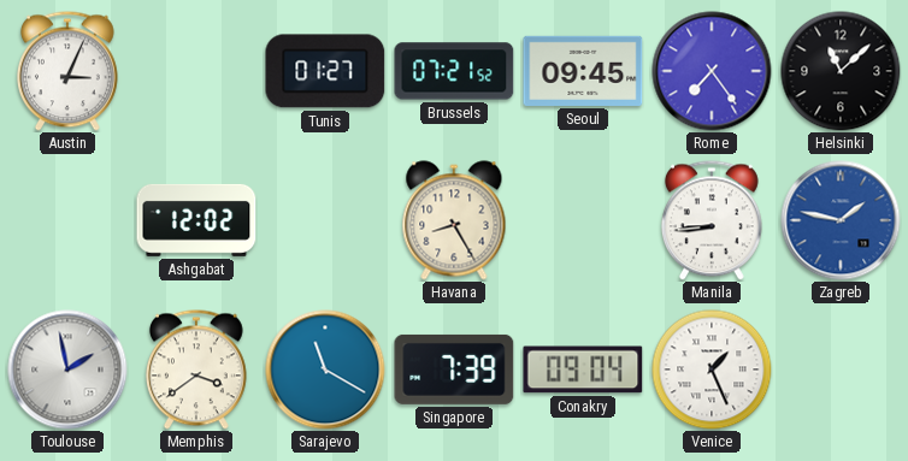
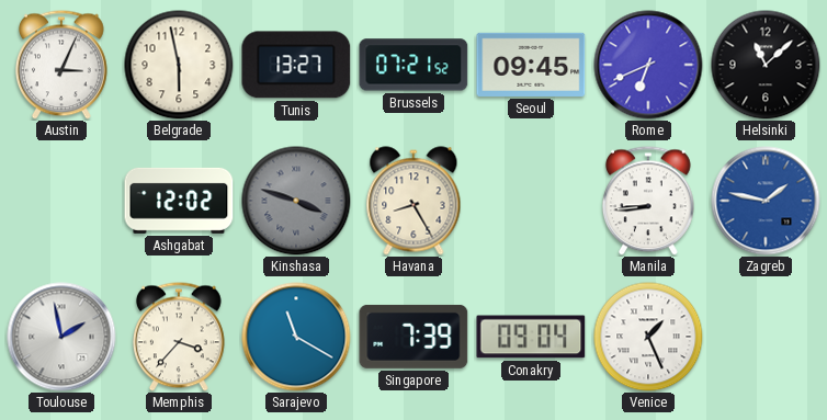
Belgrade: none -> 5:58
Tunis: 01:27 -> 13:27
Rome: 7:24 -> 6:41
Kinshasa: none -> 3:48
Memphis: 3:39 -> 3:37
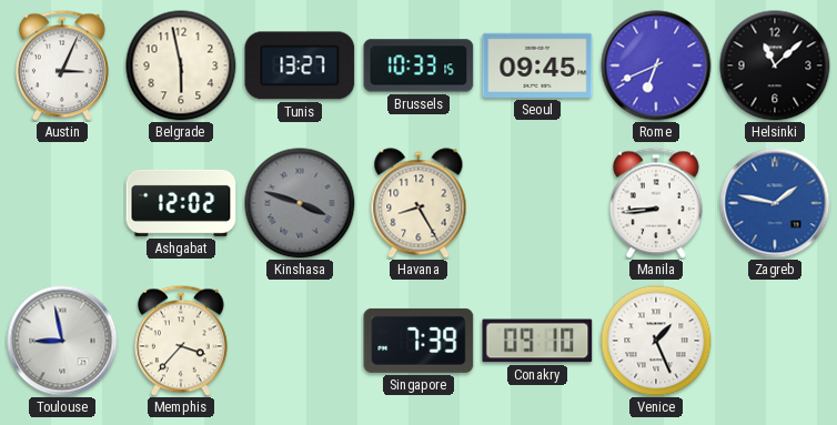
Brussels: 07:21 -> 10:33
Toulouse: 1:58 -> 8:58
Sarajevo: 11:20 -> none
Conakry: 09:04 -> 09:10
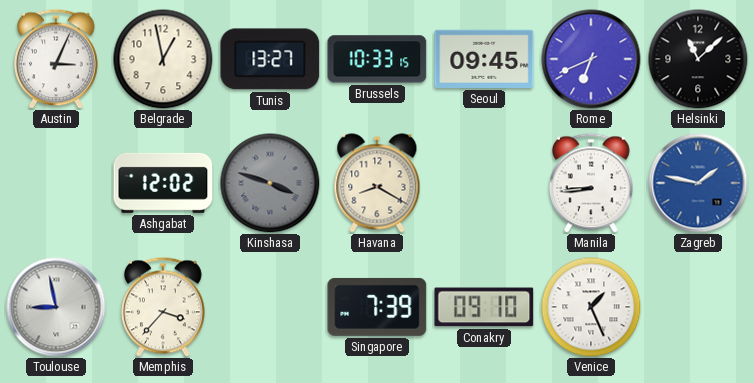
Belgrade: 5:58 -> 12:58
Havana: 8:25 -> 8:20
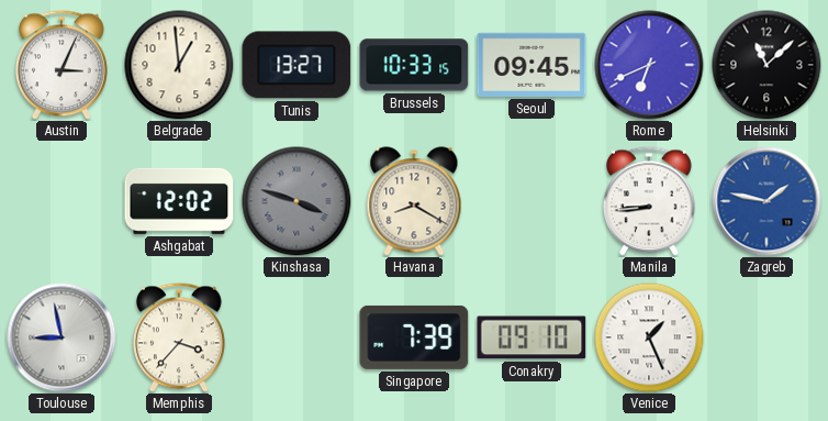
Belgrade: 12:58 -> 12:59
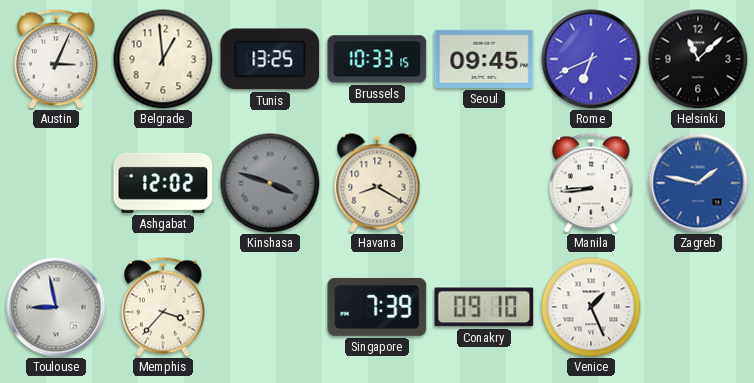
Tunis: 13:27 -> 13:25
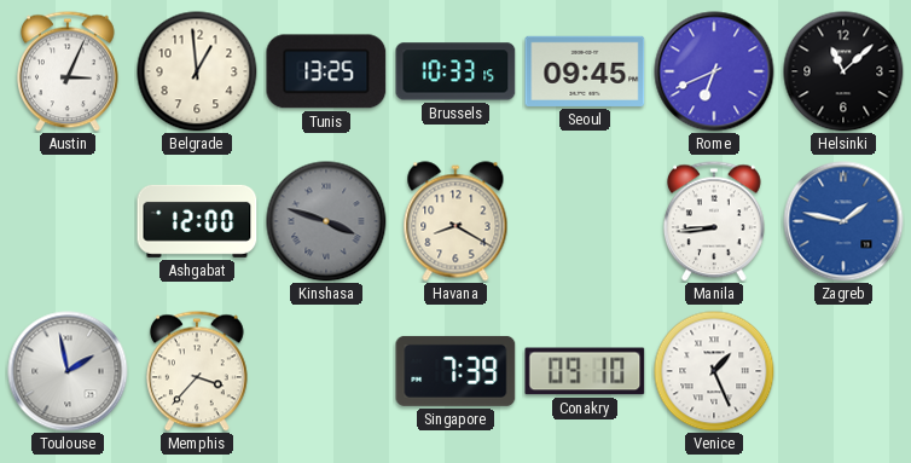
Ashgabat: 12:02 -> 12:00
Toulouse: 8:58 -> 1:58
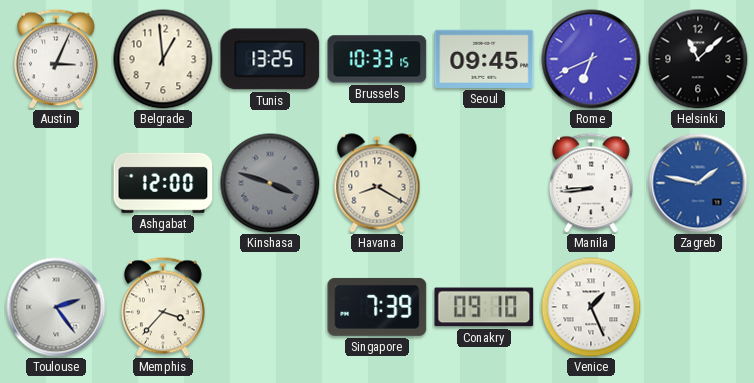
Toulouse: 1:58 -> 2:24
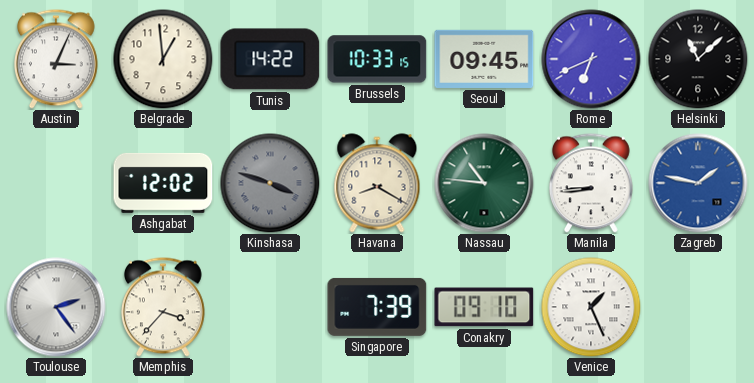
Tunis: 13:25 -> 14:22
Ashgabat: 12:00 -> 12:02
Nassau: none -> 10:46
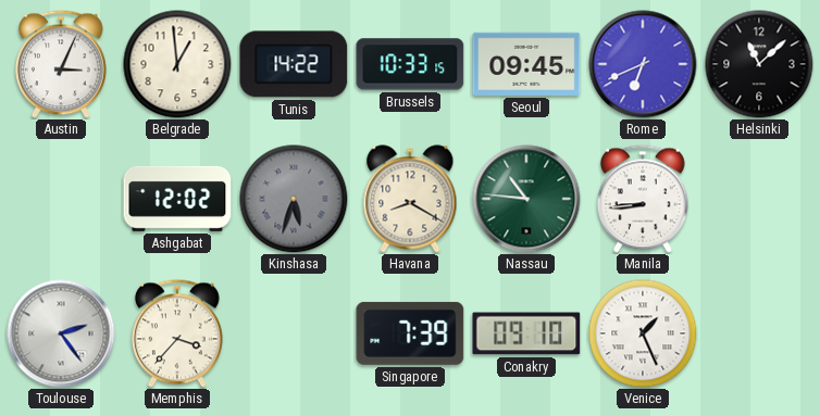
Kinshasa: 3:48 -> 5:33
Zagreb: 1:47 -> none
